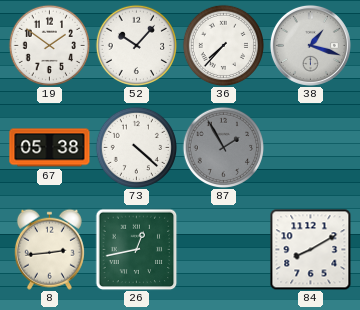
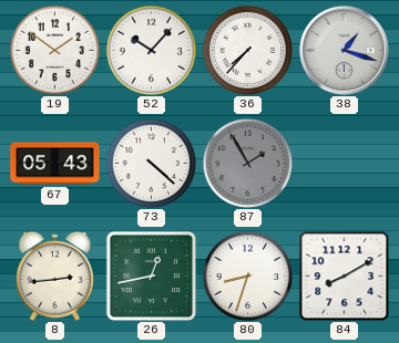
67: 05:38 -> 05:43
80: none -> 8:33
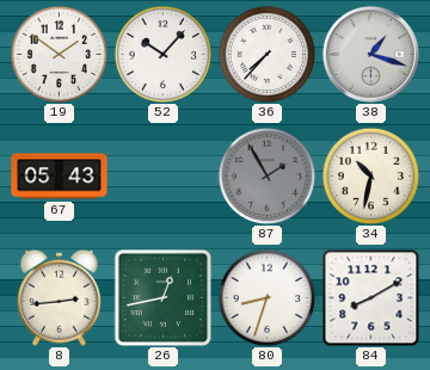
73: 4:22 -> none
34: none -> 10:32
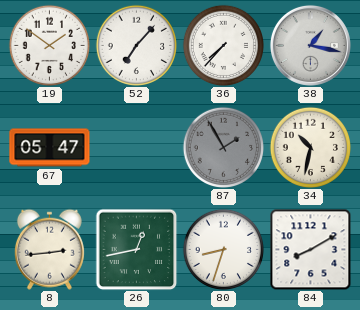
52: 10:07 -> 7:07
38: 1:18 -> 1:17
67: 05:43 -> 05:47
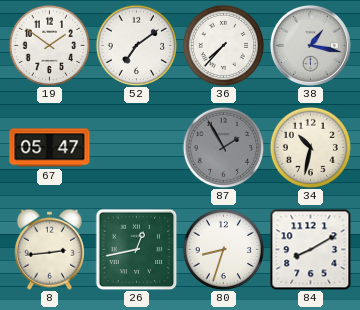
52: 7:07 -> 7:09
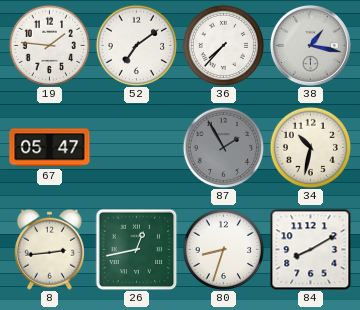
19: 1:51 -> 1:46
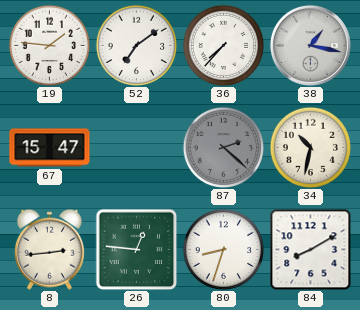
67: 05:47 -> 15:47
87: 1:55 -> 2:22
26: 12:43 -> 12:46
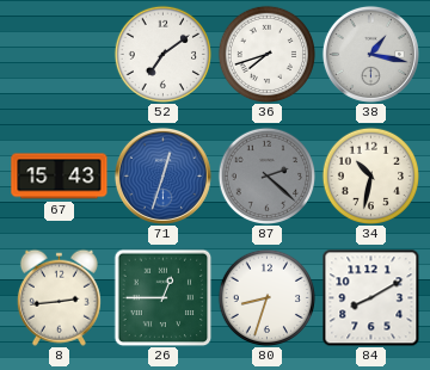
19: 1:46 -> none
36: 7:37 -> 7:42
67: 15:47 -> 15:43
71: none -> 12:33
26: 12:46 -> 12:45
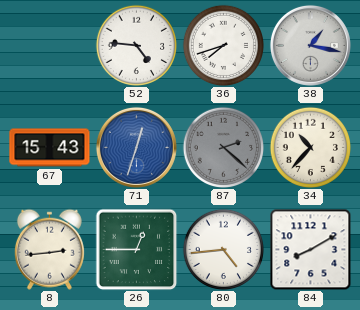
52: 7:09 -> 4:46
34: 10:32 -> 10:37
80: 8:33 -> 4:44
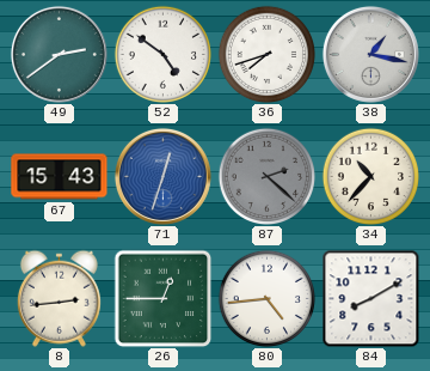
49: none -> 2:39
52: 4:46 -> 4:51
